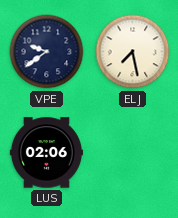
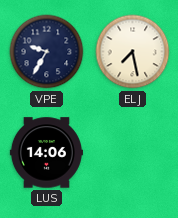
VPE: 9:39 -> 9:35
LUS: 02:06 -> 14:06
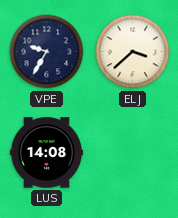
ELJ: 7:28 -> 3:38
LUS: 14:06 -> 14:08
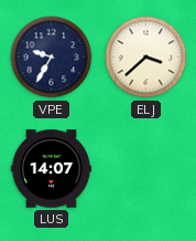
LUS: 14:08 -> 14:07
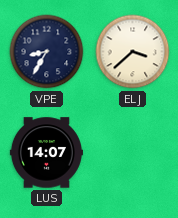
VPE: 9:35 -> 8:35
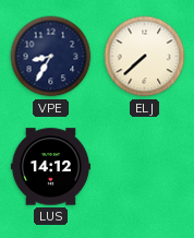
ELJ: 3:38 -> 7:38
LUS: 14:07 -> 14:12
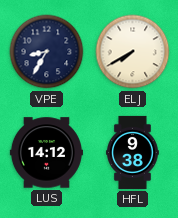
ELJ: 7:38 -> 7:40
HFL: none -> 9:38
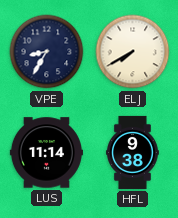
LUS: 14:12 -> 11:14
